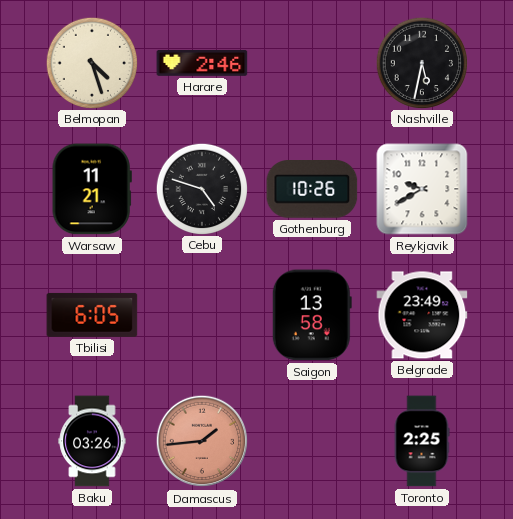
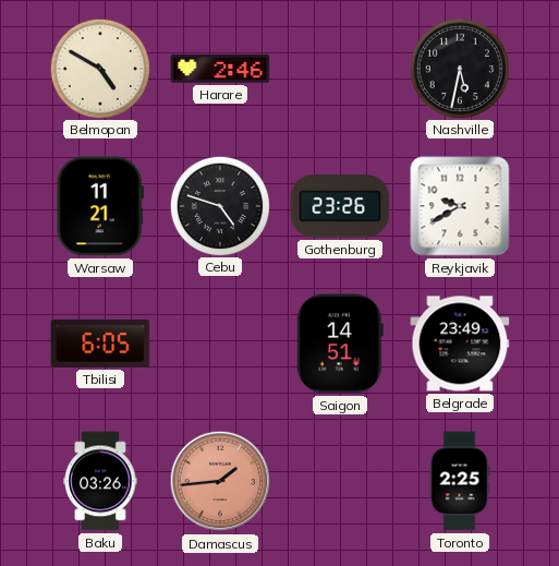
Belmopan: 4:27 -> 4:50
Gothenburg: 10:26 -> 23:26
Saigon: 13:58 -> 14:51
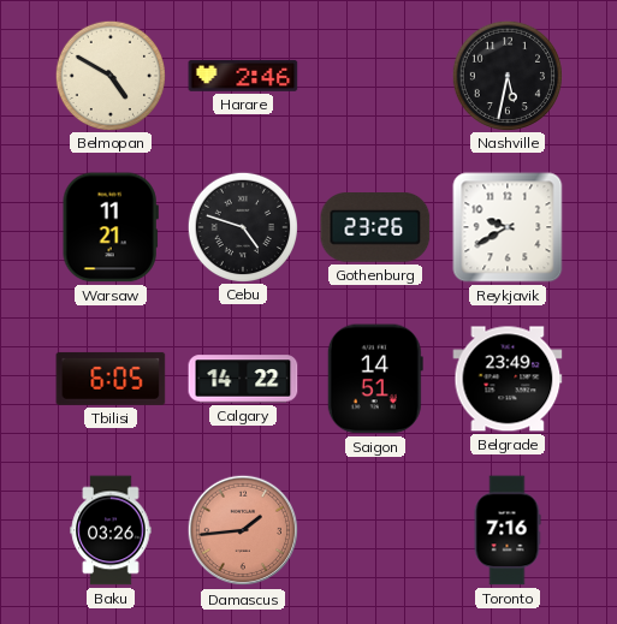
Calgary: none -> 14:22
Toronto: 2:25 -> 7:16
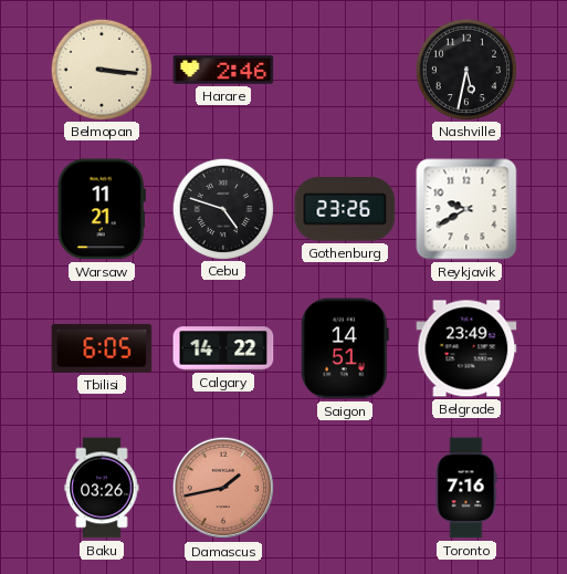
Belmopan: 4:50 -> 3:16
Damascus: 1:44 -> 1:43
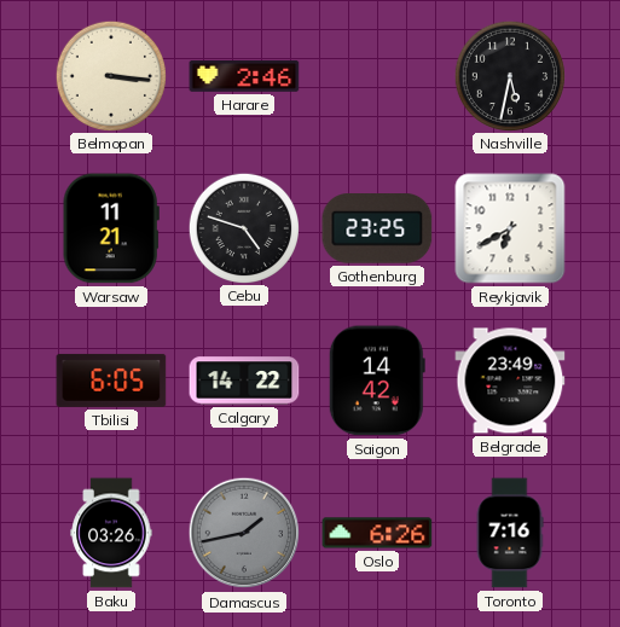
Gothenburg: 23:26 -> 23:25
Reykjavik: 9:40 -> 6:40
Saigon: 14:51 -> 14:42
Damascus dial: salmon -> grey
Oslo: none -> 6:26
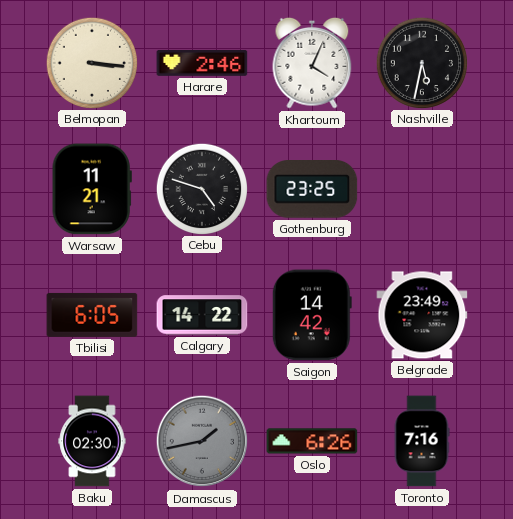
Khartoum: none -> 4:04
Reykjavik: 6:40 -> none
Baku: 03:26 -> 02:30
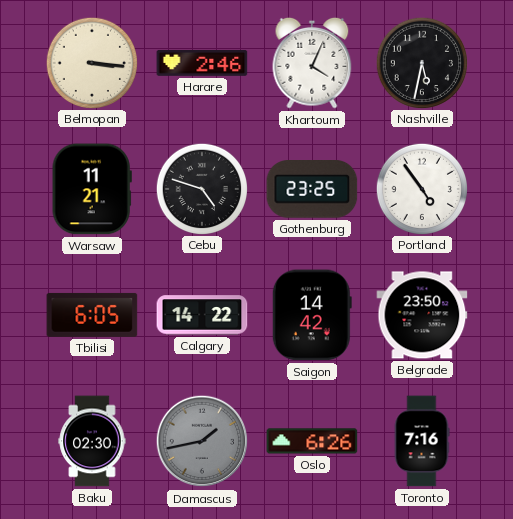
Portland: none -> 4:54
Belgrade: 23:49 -> 23:50
